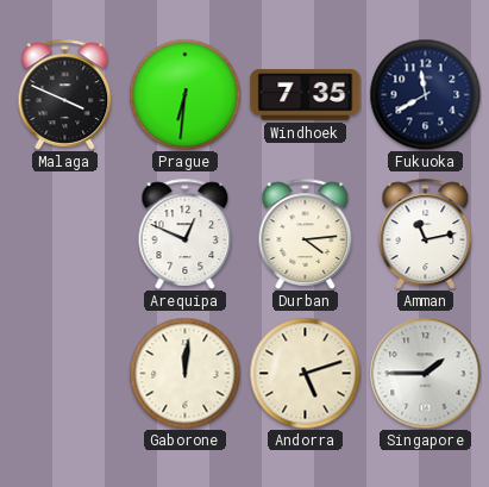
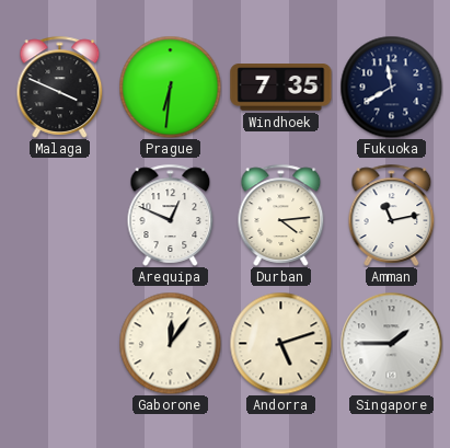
Gaborone: 12:01 -> 12:06
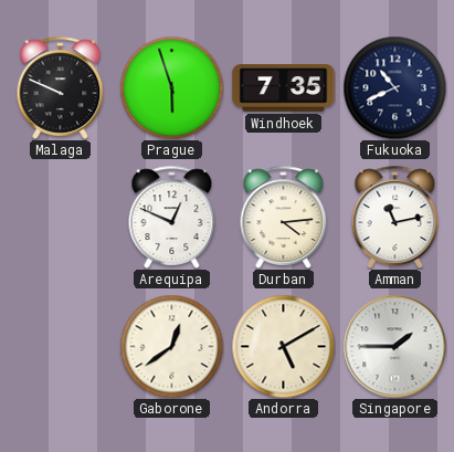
Malaga: 3:49 -> 9:49
Prague: 6:31 -> 5:57
Fukuoka: 11:40 -> 10:41
Gaborone: 12:06 -> 12:39
Andorra: 5:12 -> 5:10
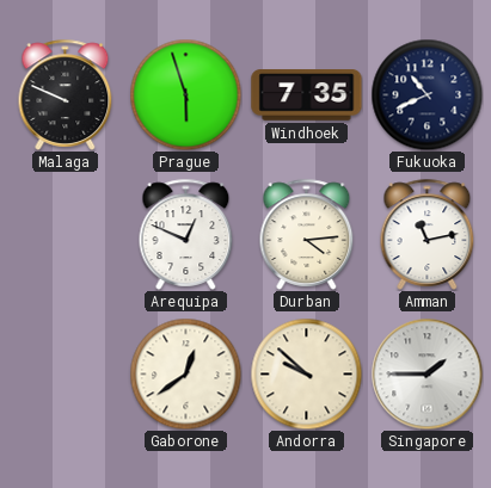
Andorra: 5:10 -> 9:52
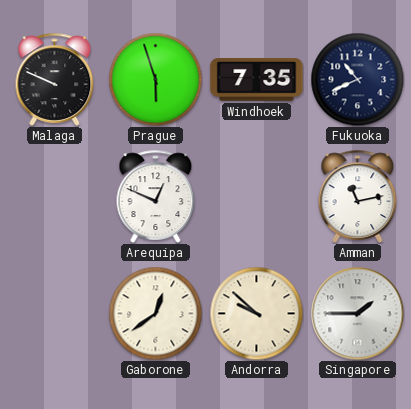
Durban: 4:14 -> none
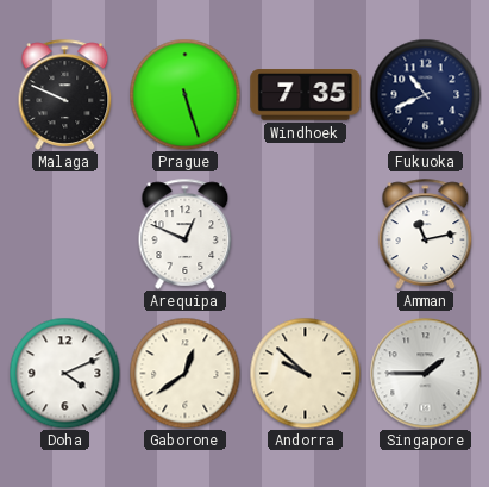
Prague: 5:57 -> 5:27
Doha: none -> 4:11
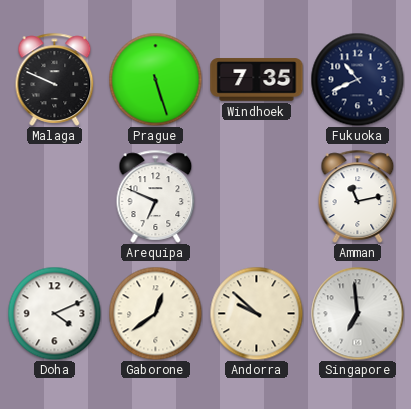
Arequipa: 12:49 -> 6:49
Singapore: 1:45 -> 6:59
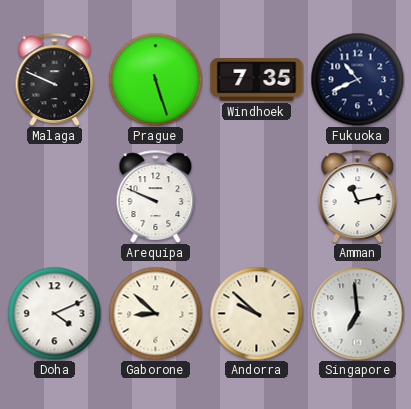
Arequipa: 6:49 -> 9:49
Gaborone: 12:39 -> 8:52
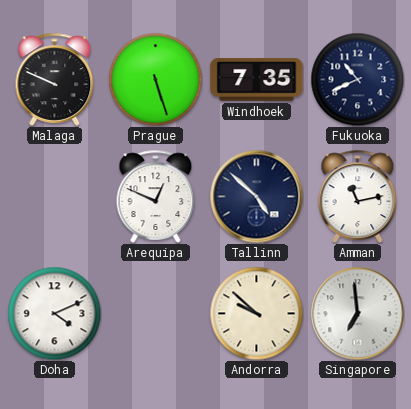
Arequipa: 9:49 -> 12:49
Tallinn: none -> 4:52
Gaborone: 8:52 -> none
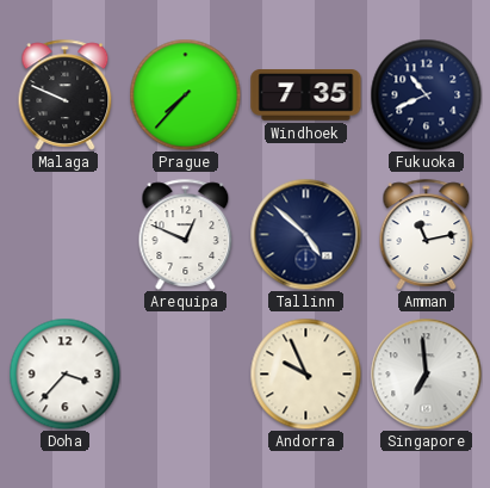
Prague: 5:27 -> 7:37
Doha: 4:11 -> 3:37
Andorra: 9:52 -> 9:56
